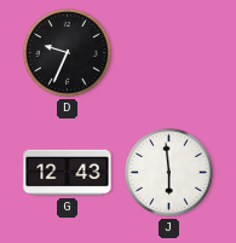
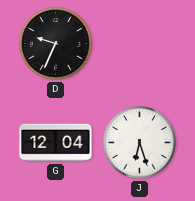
G: 12:43 -> 12:04
J: 5:59 -> 6:27
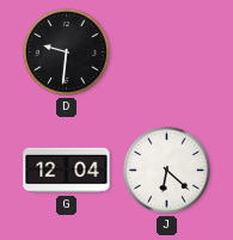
D: 9:34 -> 9:31
J: 6:27 -> 6:22
